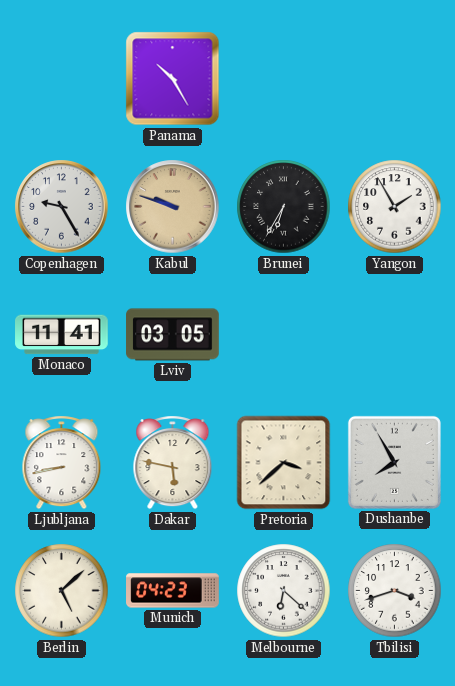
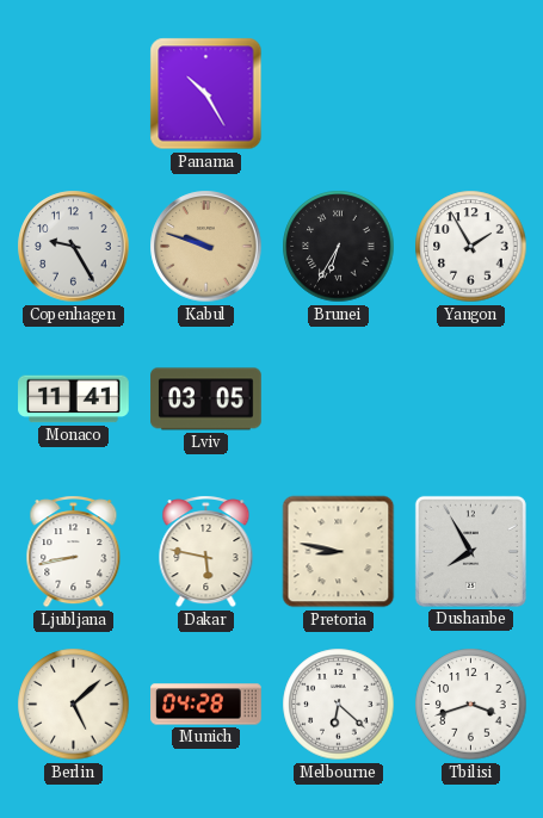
Pretoria: 3:38 -> 8:47
Munich: 04:23 -> 04:28
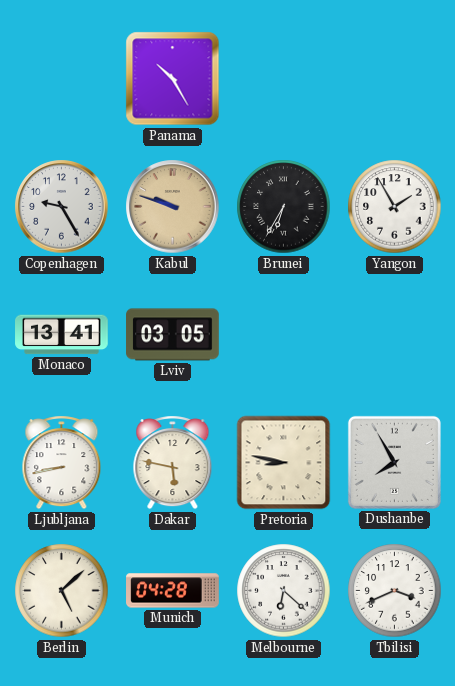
Monaco: 11:41 -> 13:41
Tbilisi: 3:42 -> 3:41
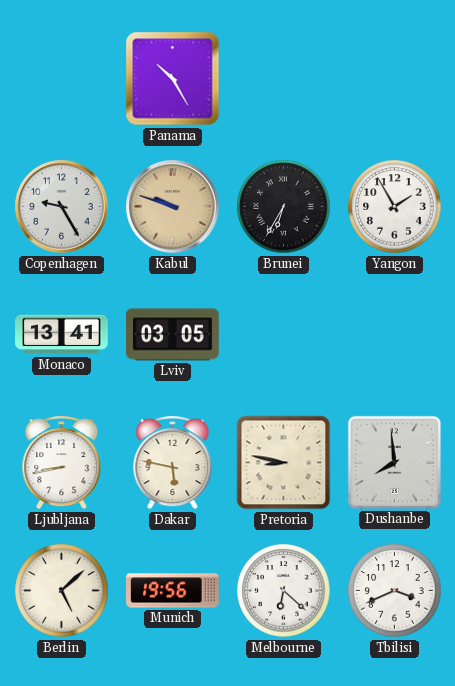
Dushanbe: 7:55 -> 7:59
Munich: 04:28 -> 19:56
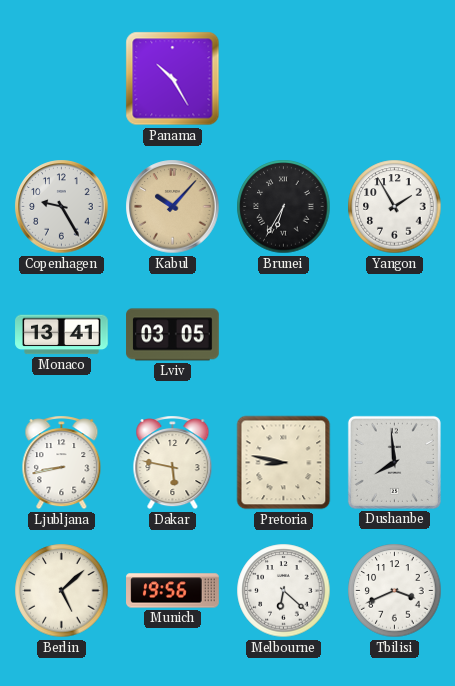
Kabul: 9:48 -> 10:07
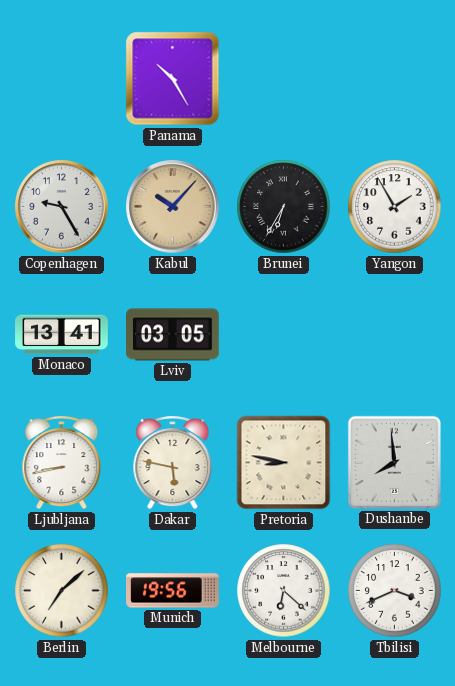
Berlin: 5:08 -> 7:08
